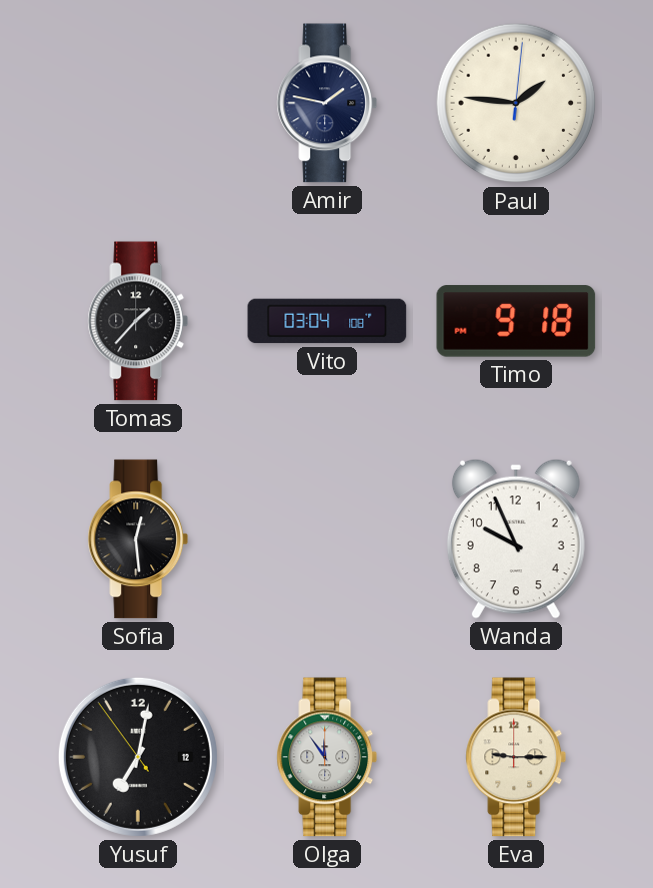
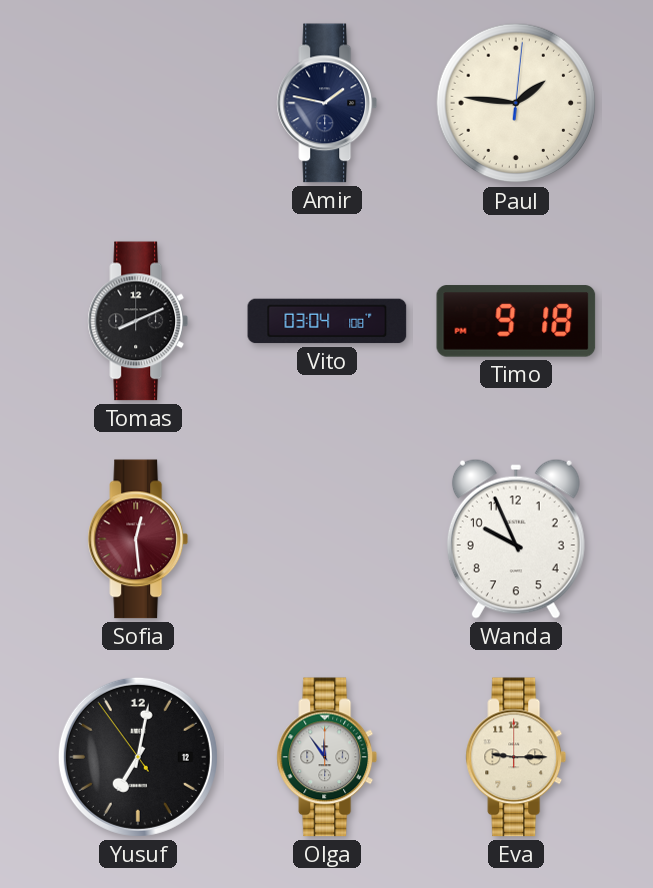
Tomas: 1:37 -> 8:11
Sofia dial: black -> burgundy
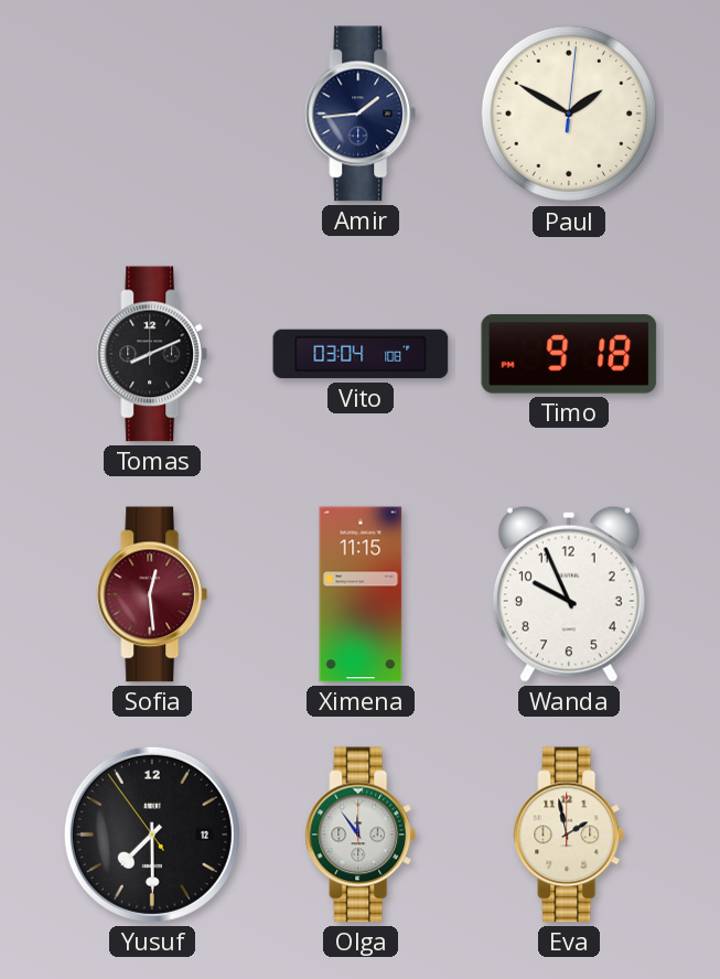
Amir: 1:47 -> 1:44
Paul: 1:46 -> 1:50
Ximena: none -> 11:15
Yusuf: 7:01 -> 7:29
Eva: 9:15 -> 1:58
